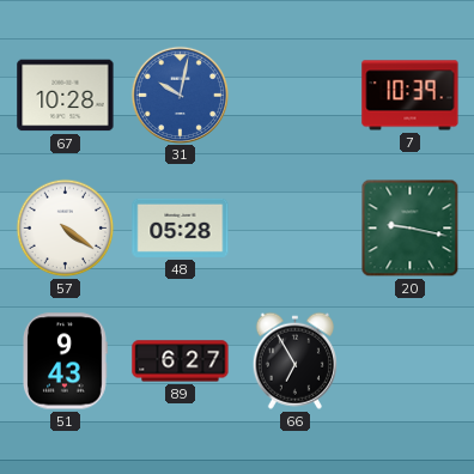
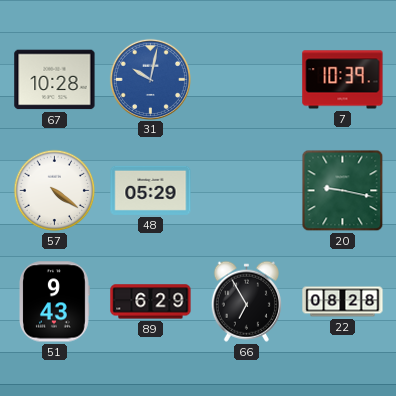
48: 05:28 -> 05:29
89: 6:27 -> 6:29
22: none -> 08:28
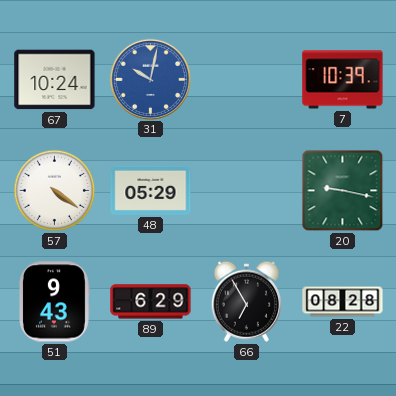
67: 10:28 -> 10:24
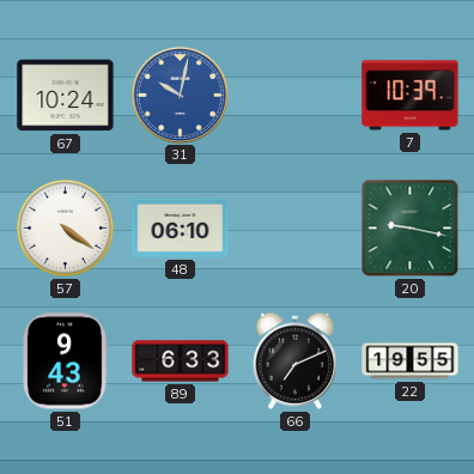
48: 05:29 -> 06:10
89: 6:29 -> 6:33
66: 6:55 -> 7:11
22: 08:28 -> 19:55
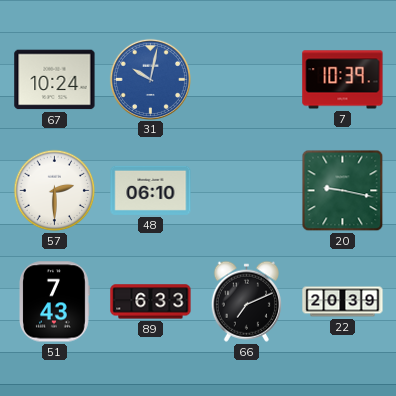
57: 4:21 -> 2:30
51: 9:43 -> 7:43
22: 19:55 -> 20:39
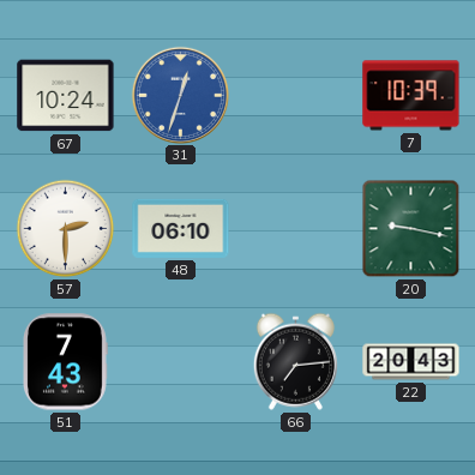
31: 10:02 -> 12:33
89: 6:33 -> none
66: 7:11 -> 7:14
22: 20:39 -> 20:43
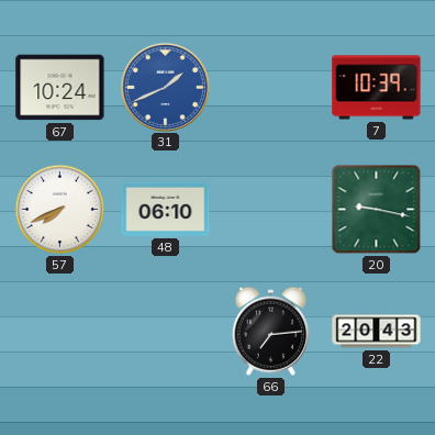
31: 12:33 -> 1:41
57: 2:30 -> 7:41
51: 7:43 -> none
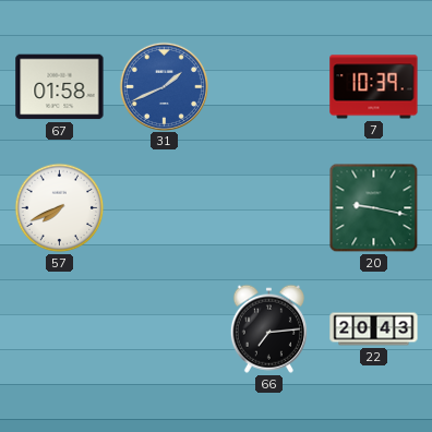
67: 10:24 -> 01:58
48: 06:10 -> none
